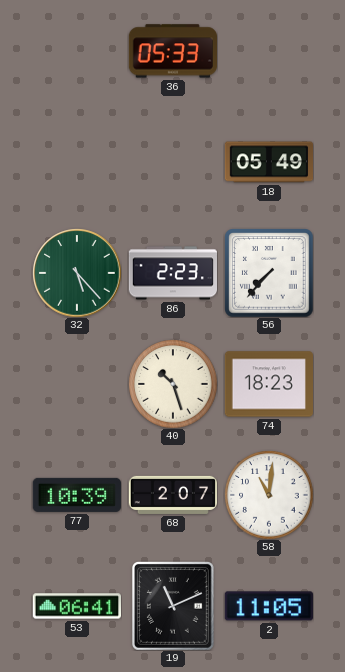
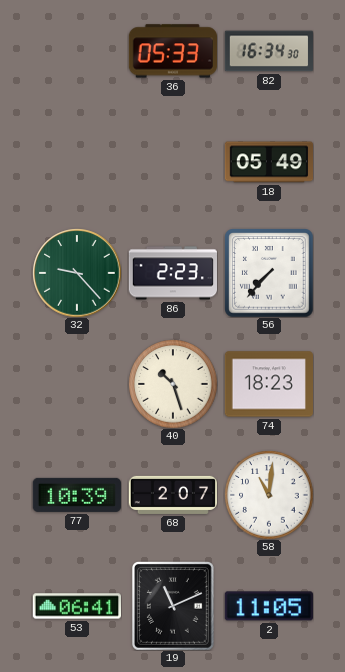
82: none -> 16:34
32: 5:23 -> 9:23
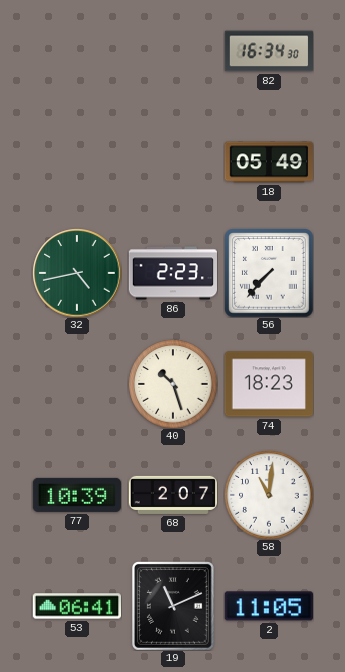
36: 05:33 -> none
32: 9:23 -> 4:43
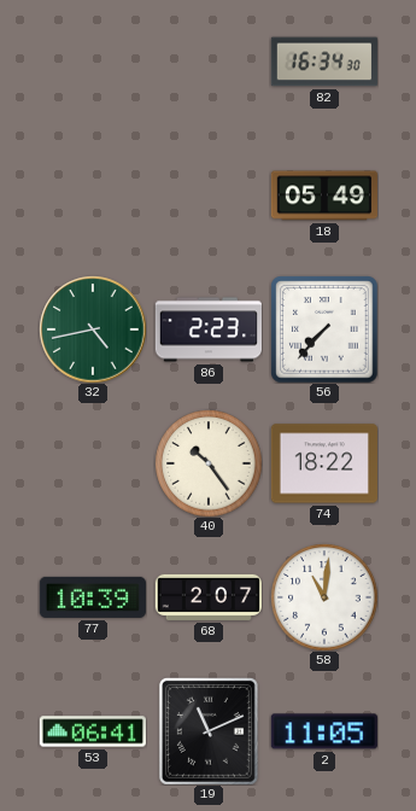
40: 10:27 -> 10:24
74: 18:23 -> 18:22
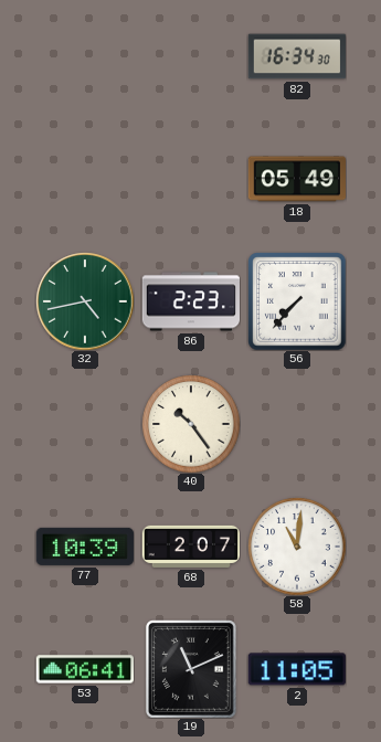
74: 18:22 -> none
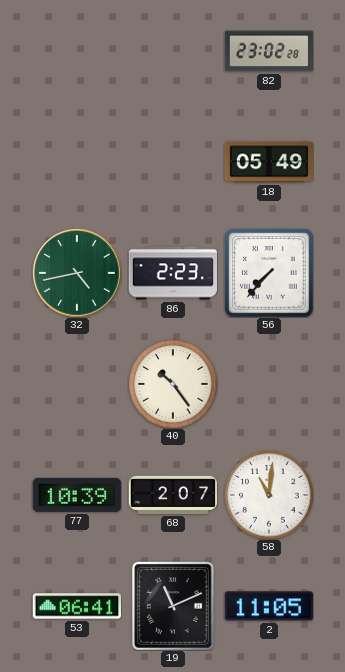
82: 16:34 -> 23:02
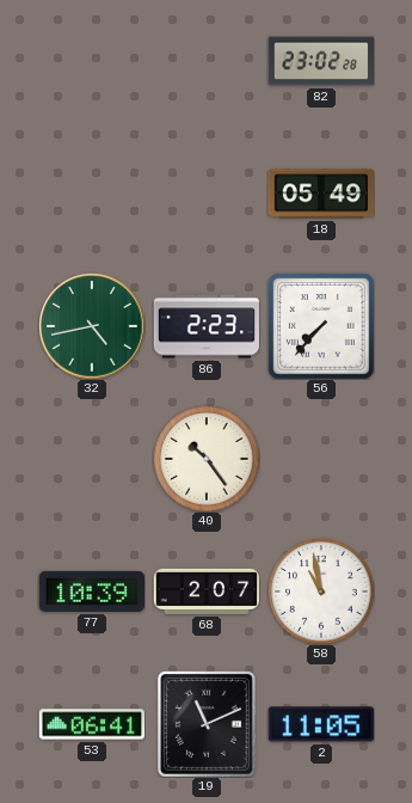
58: 11:01 -> 10:58
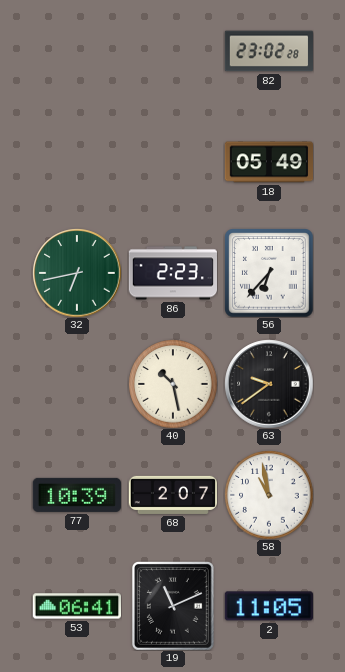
32: 4:43 -> 6:43
56: 7:37 -> 6:37
40: 10:24 -> 10:28
63: none -> 9:39
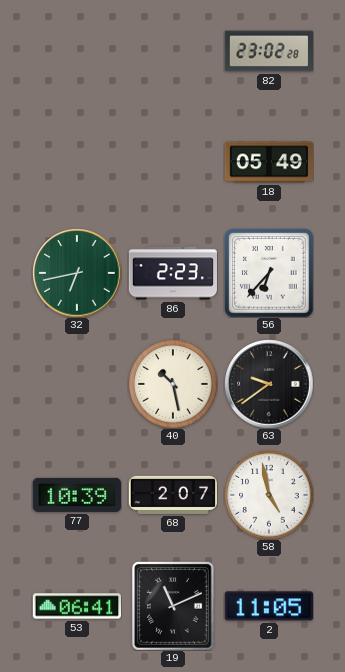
58: 10:58 -> 4:58
